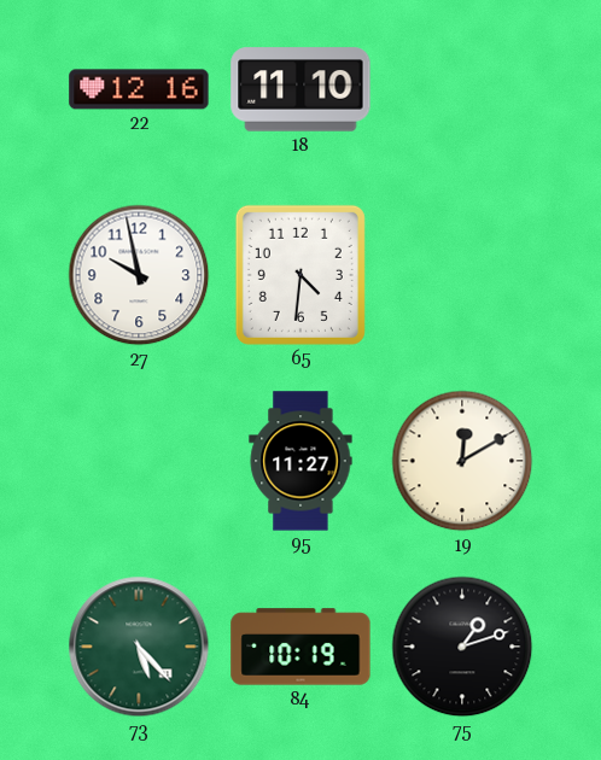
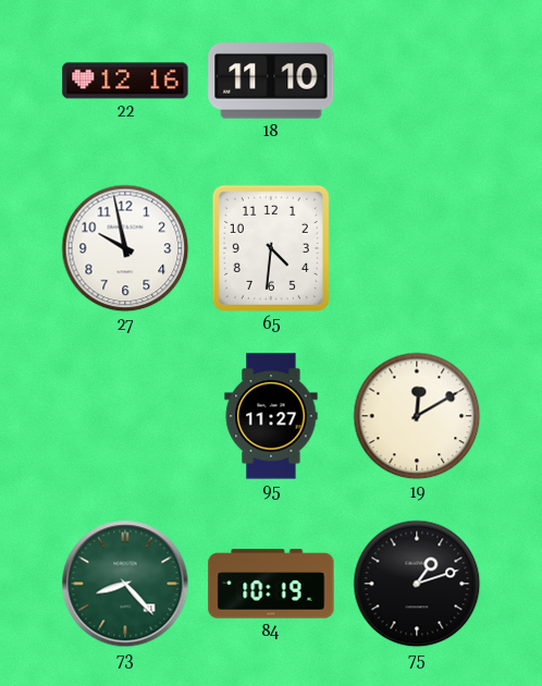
73: 5:23 -> 8:23
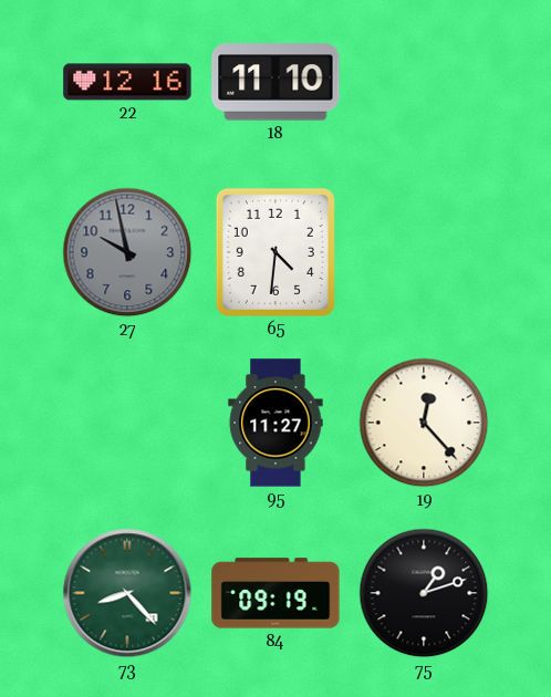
27 dial: white -> grey
19: 12:10 -> 12:23
84: 10:19 -> 09:19
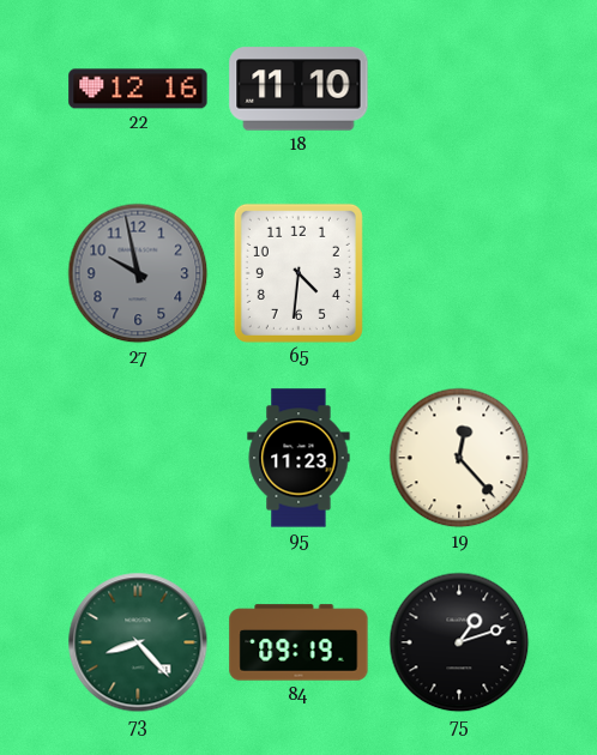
95: 11:27 -> 11:23
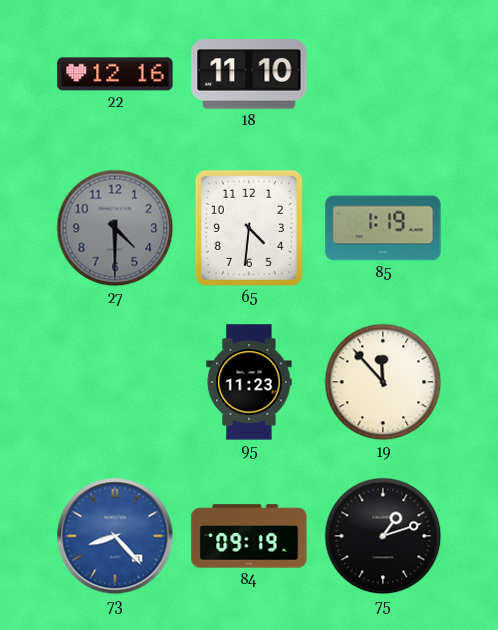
27: 9:58 -> 4:30
85: none -> 1:19
19: 12:23 -> 11:53
73 dial: green -> blue
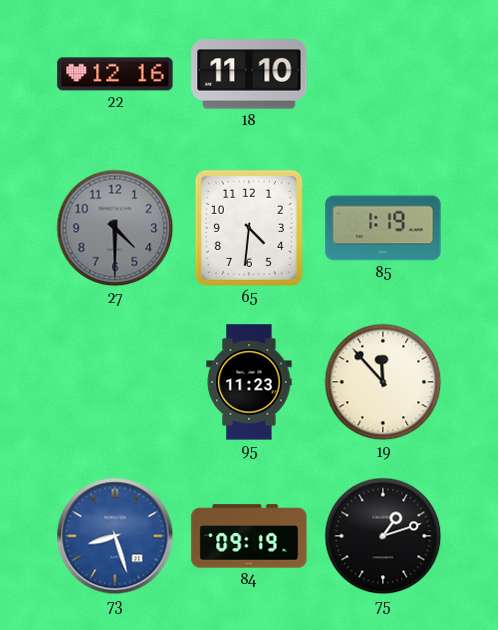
73: 8:23 -> 8:27
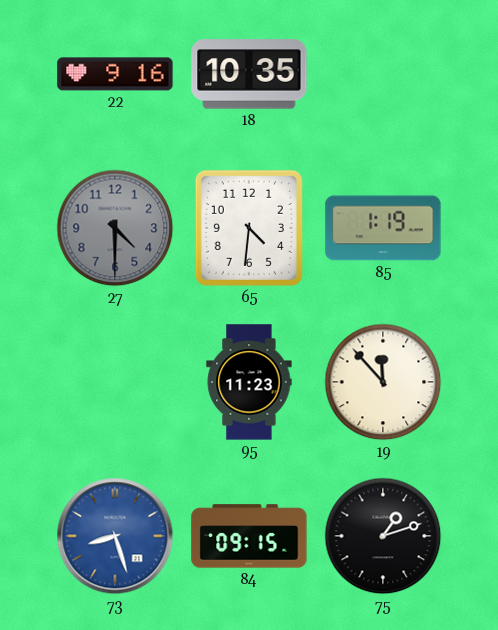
22: 12:16 -> 9:16
18: 11:10 -> 10:35
84: 09:19 -> 09:15
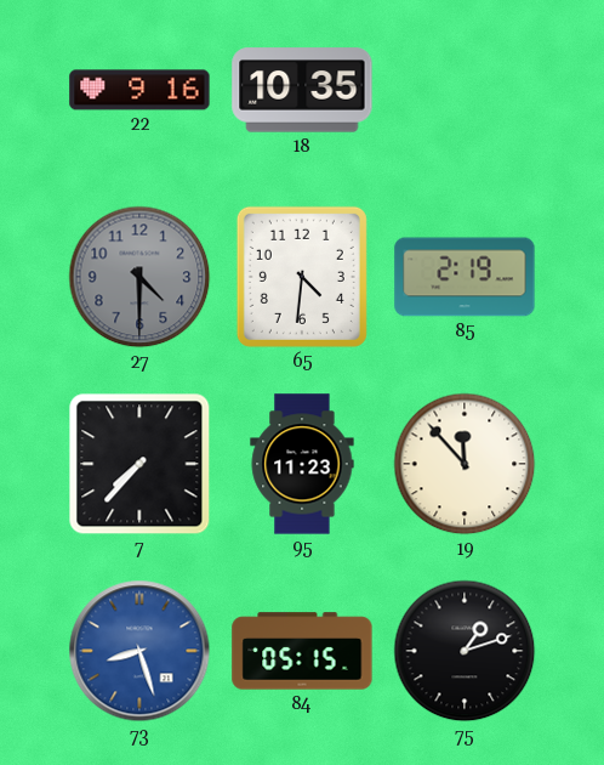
85: 1:19 -> 2:19
7: none -> 7:37
84: 09:15 -> 05:15
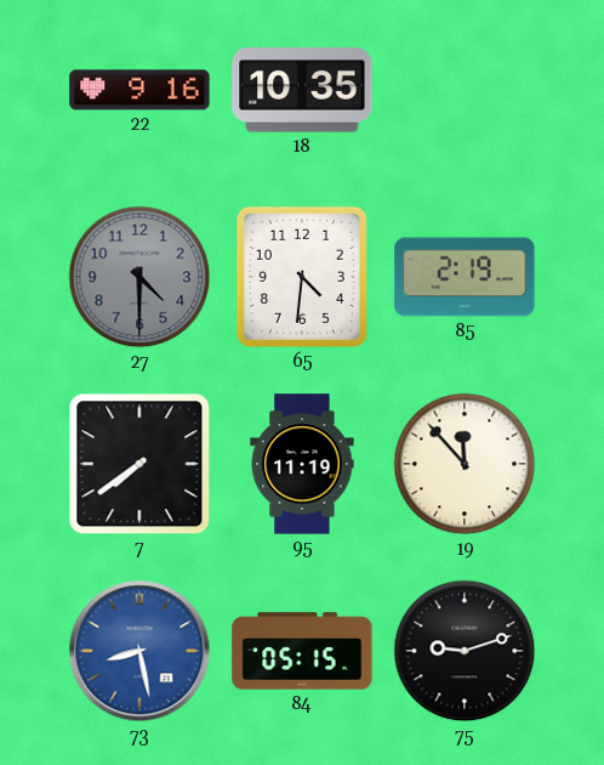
7: 7:37 -> 7:39
95: 11:23 -> 11:19
73: 8:27 -> 8:28
75: 1:12 -> 9:12
